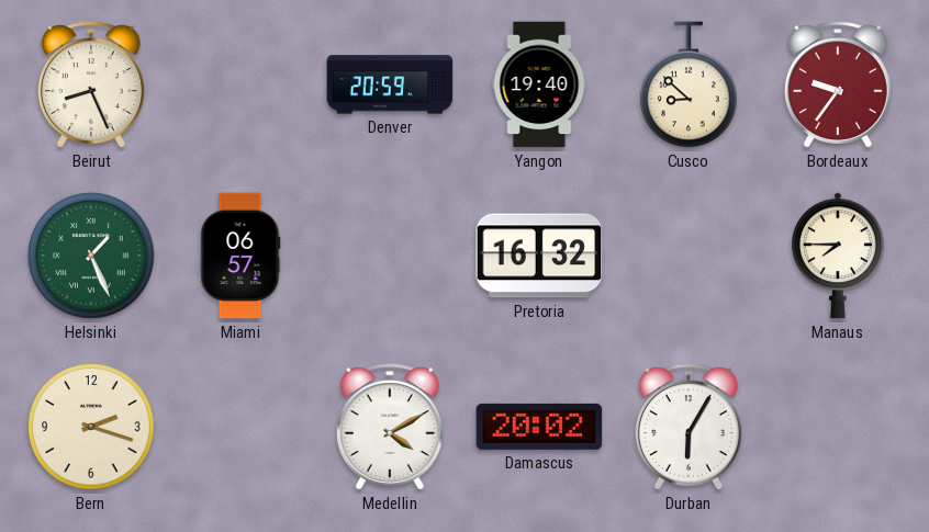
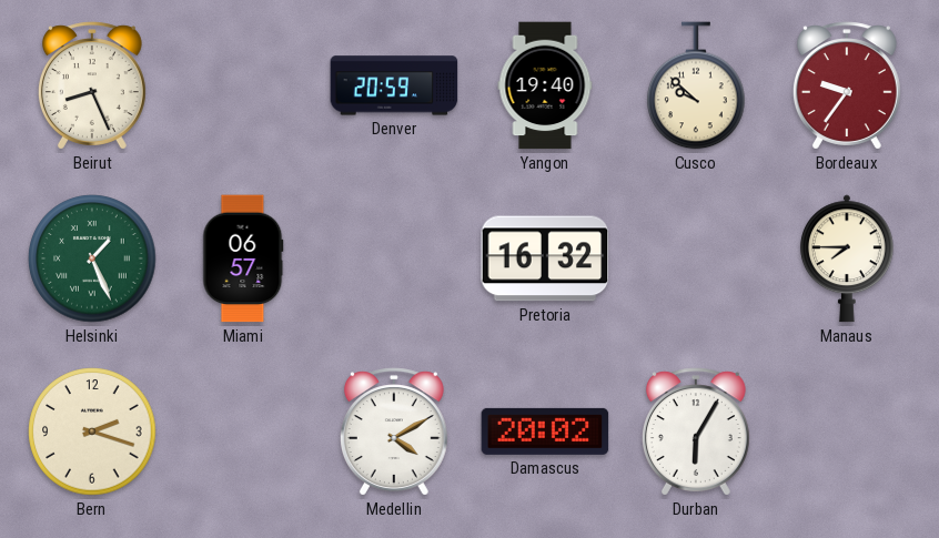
Cusco: 8:52 -> 9:52
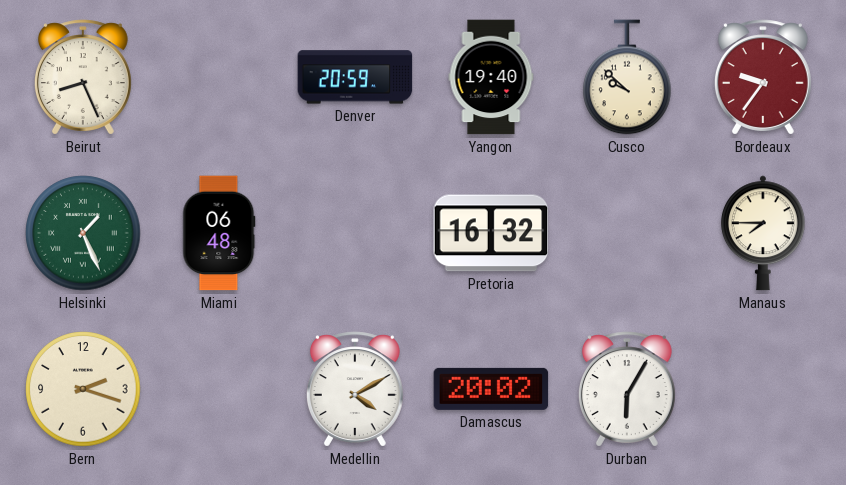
Miami: 06:57 -> 06:48
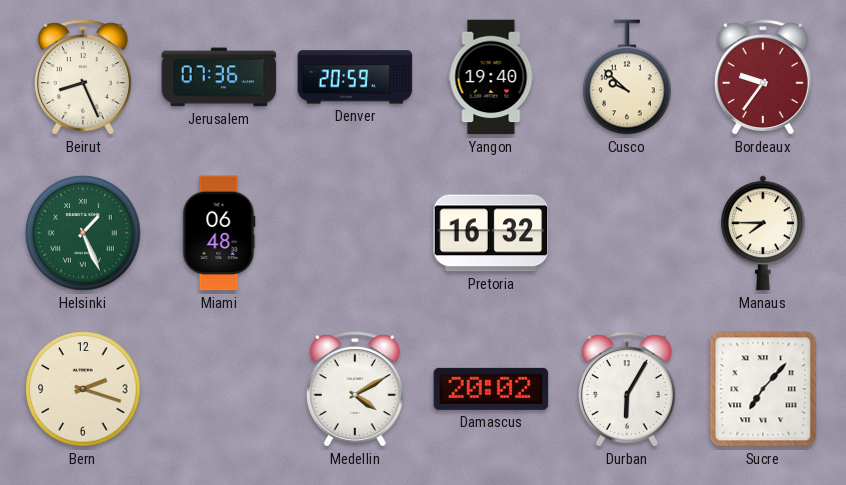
Jerusalem: none -> 07:36
Sucre: none -> 7:07
